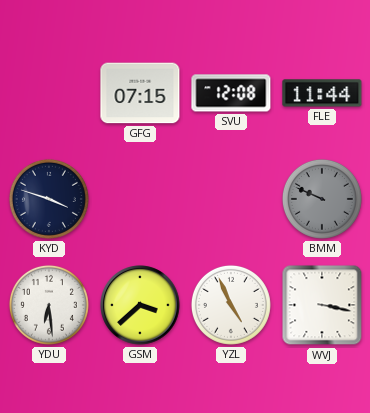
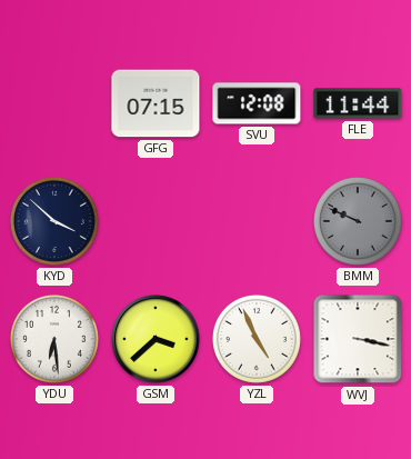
KYD: 3:48 -> 3:52
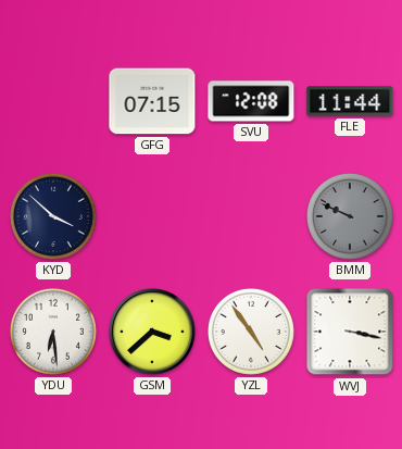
YZL: 4:56 -> 4:54
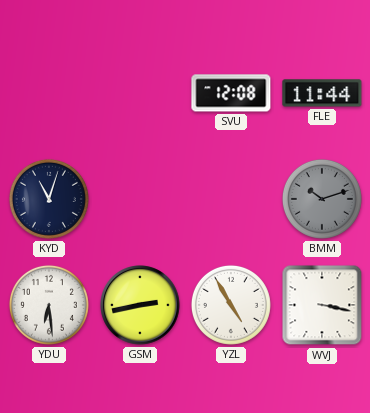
GFG: 07:15 -> none
KYD: 3:52 -> 11:03
BMM: 9:49 -> 10:12
GSM: 3:38 -> 2:43
YZL: 4:54 -> 4:55
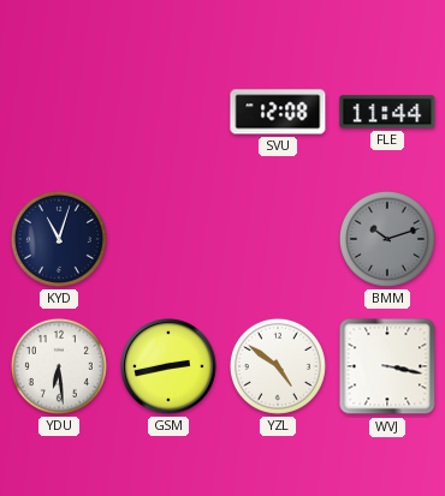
YZL: 4:55 -> 4:51
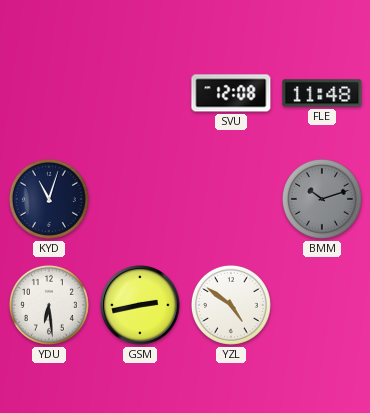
FLE: 11:44 -> 11:48
WVJ: 3:17 -> none
